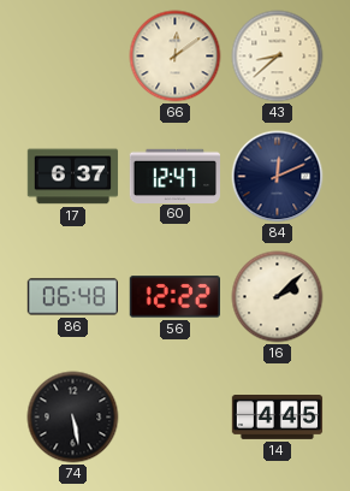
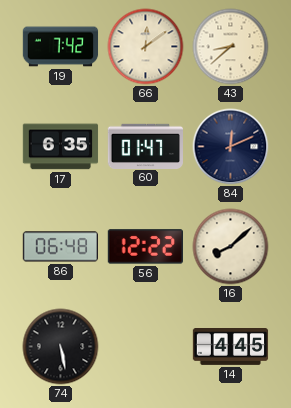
19: none -> 7:42
17: 6:37 -> 6:35
60: 12:47 -> 01:47
16: 2:08 -> 8:08
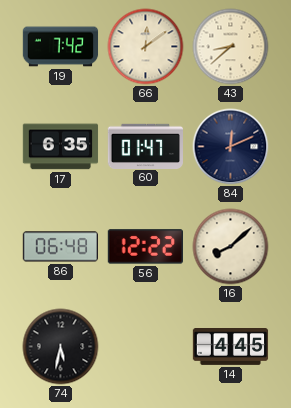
74: 5:28 -> 5:32
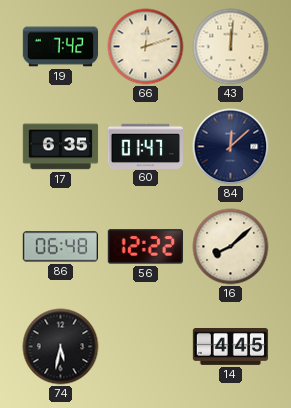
66: 12:09 -> 12:12
43: 8:38 -> 12:01
84: 12:11 -> 12:08
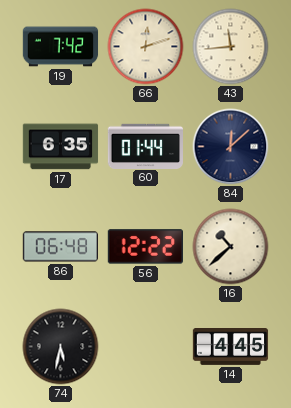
43: 12:01 -> 11:44
60: 01:47 -> 01:44
16: 8:08 -> 10:38
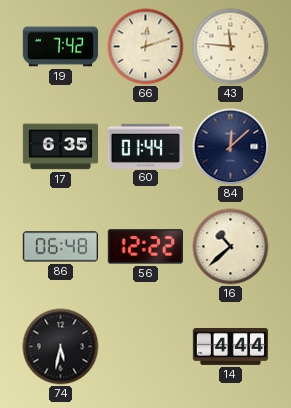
43: 11:44 -> 11:46
14: 4:45 -> 4:44
